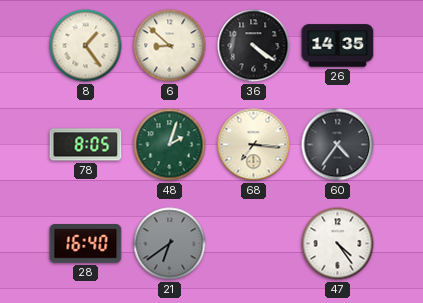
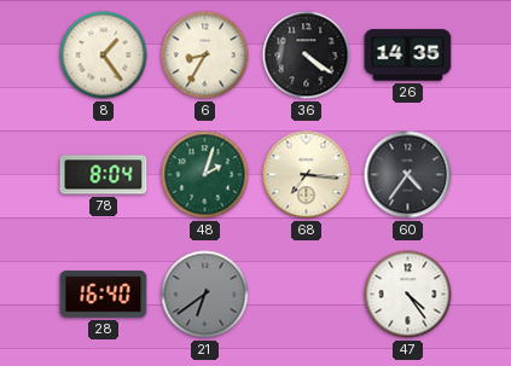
6: 8:52 -> 8:35
78: 8:05 -> 8:04
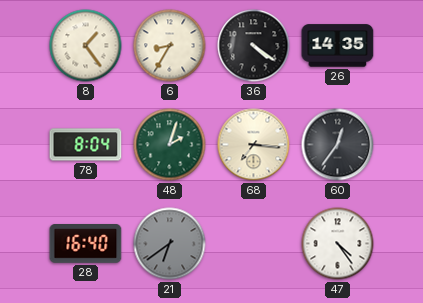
60: 4:36 -> 12:36
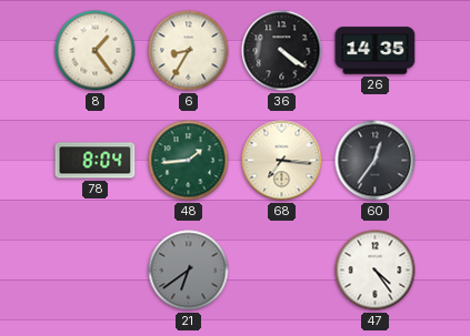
48: 2:03 -> 1:44
28: 16:40 -> none
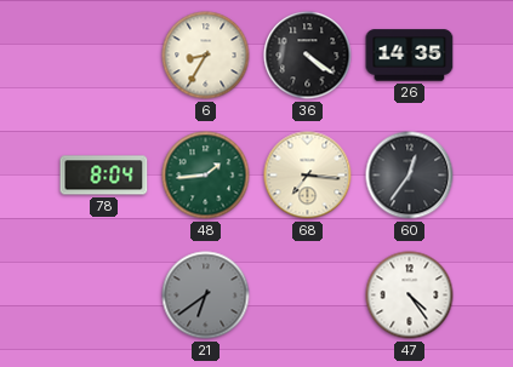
8: 1:24 -> none
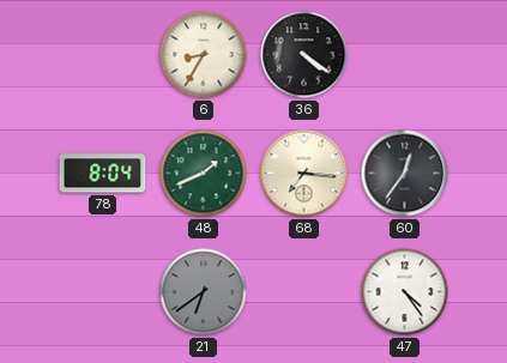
26: 14:35 -> none
48: 1:44 -> 1:41
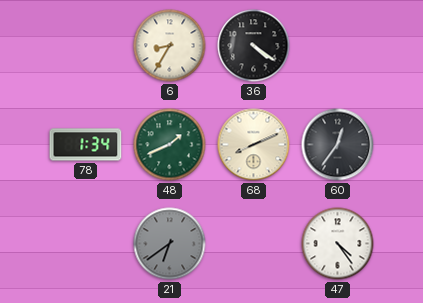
78: 8:04 -> 1:34
68: 7:16 -> 8:11
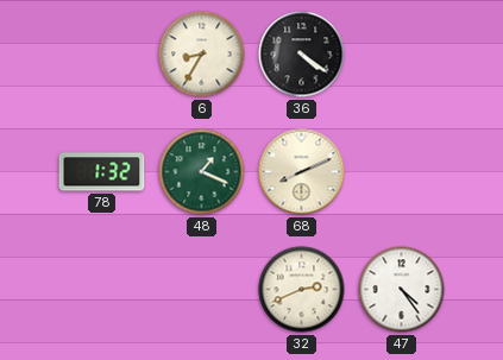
78: 1:34 -> 1:32
48: 1:41 -> 1:19
60: 12:36 -> none
21: 6:39 -> none
32: none -> 2:41
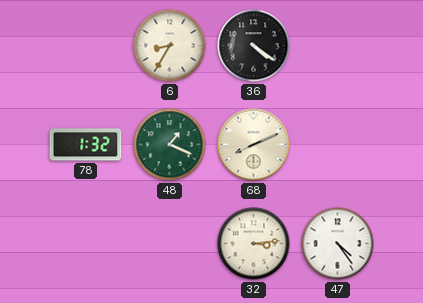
32: 2:41 -> 3:14
